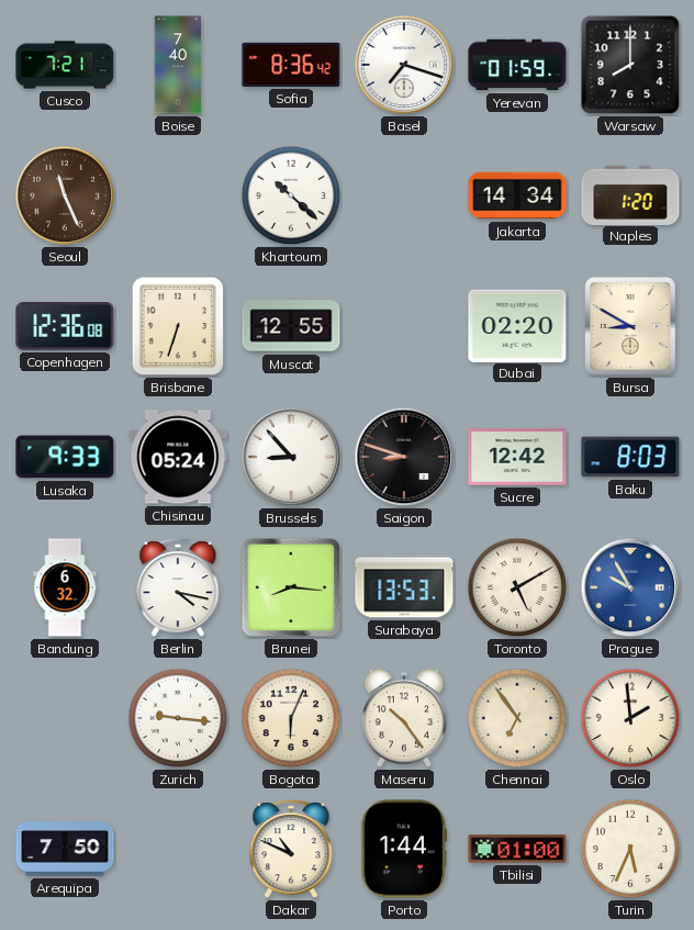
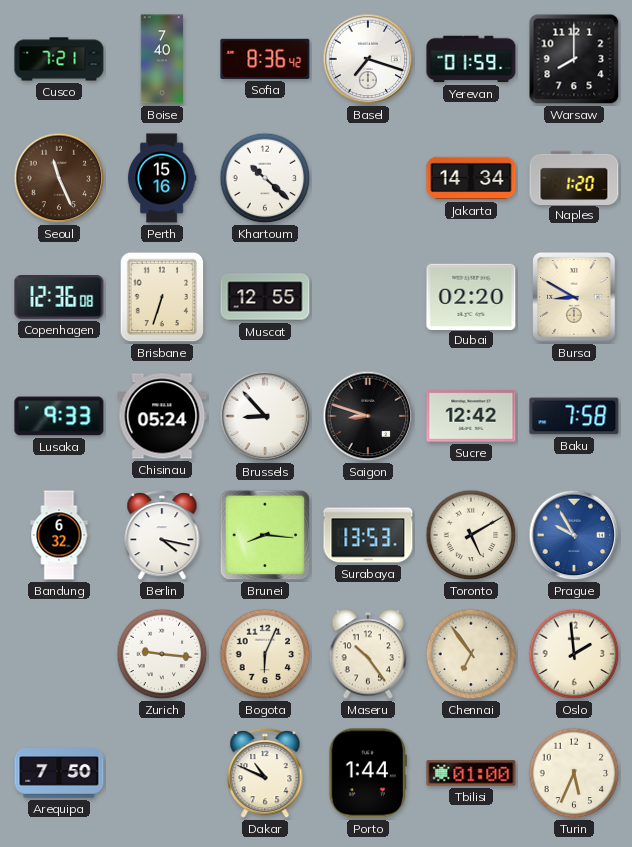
Perth: none -> 15:16
Baku: 8:03 -> 7:58
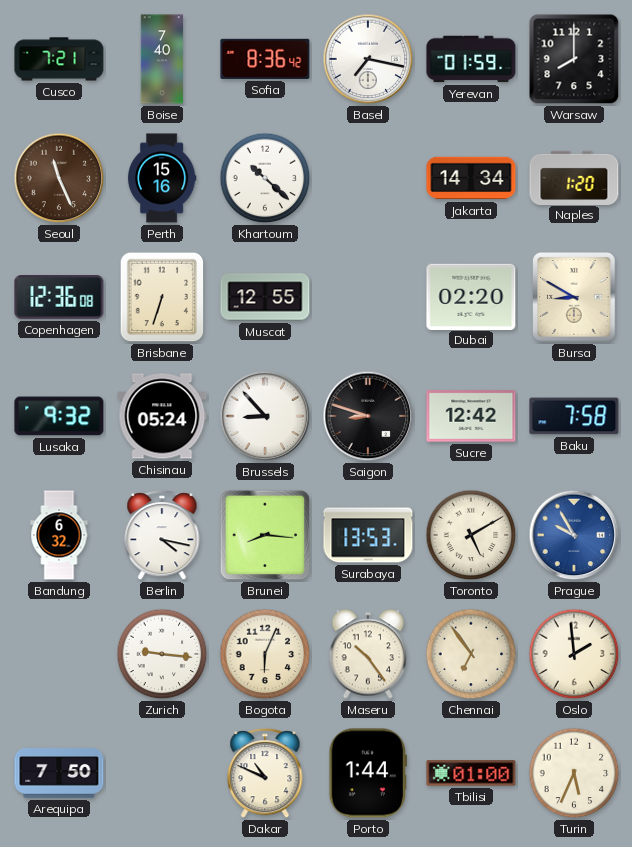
Basel: 7:18 -> 7:17
Lusaka: 9:33 -> 9:32
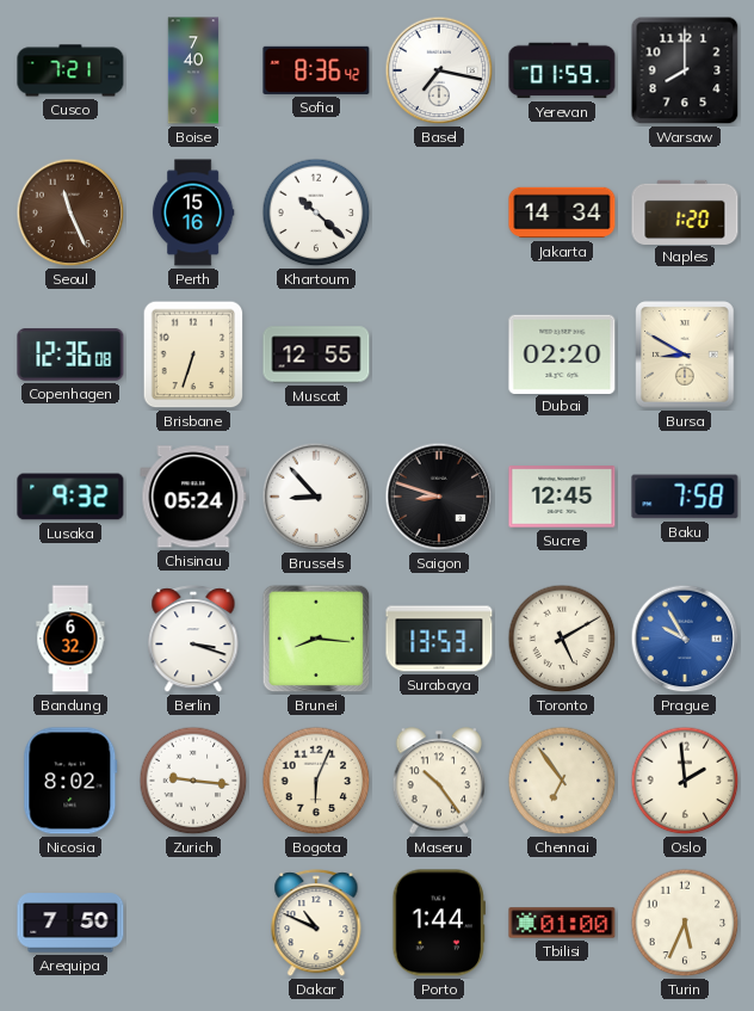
Sucre: 12:42 -> 12:45
Berlin: 4:17 -> 3:18
Nicosia: none -> 8:02
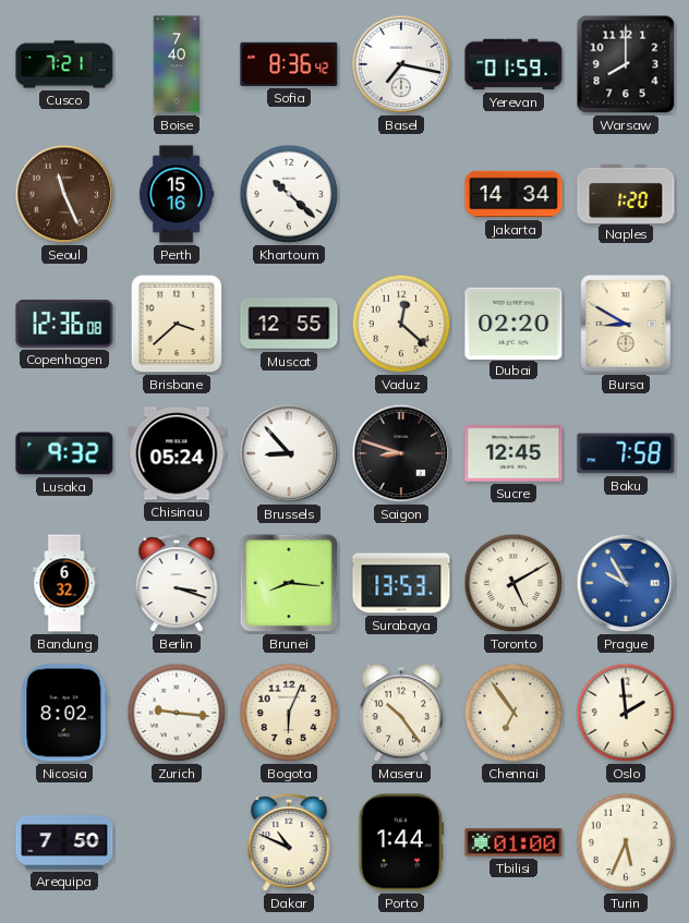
Brisbane: 6:33 -> 3:38
Vaduz: none -> 12:22
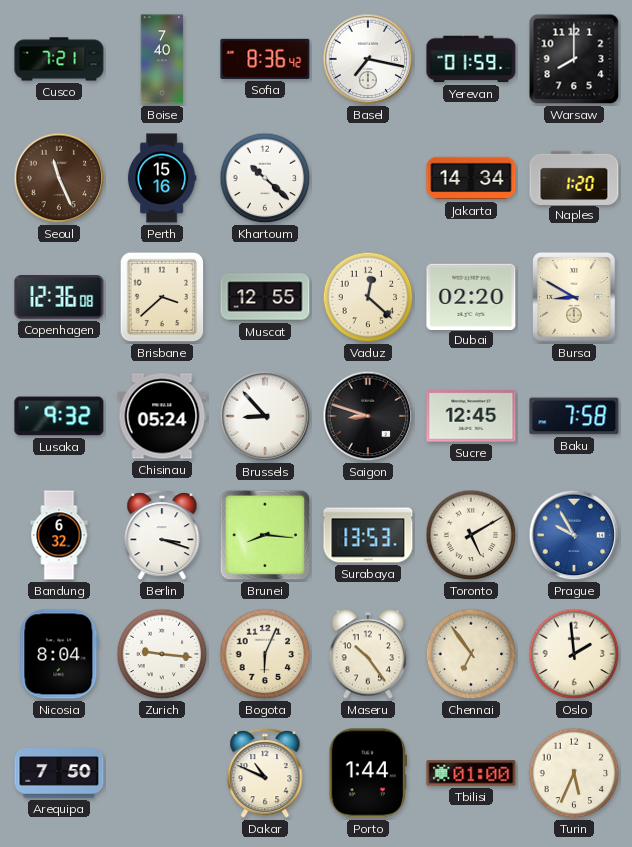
Nicosia: 8:02 -> 8:04
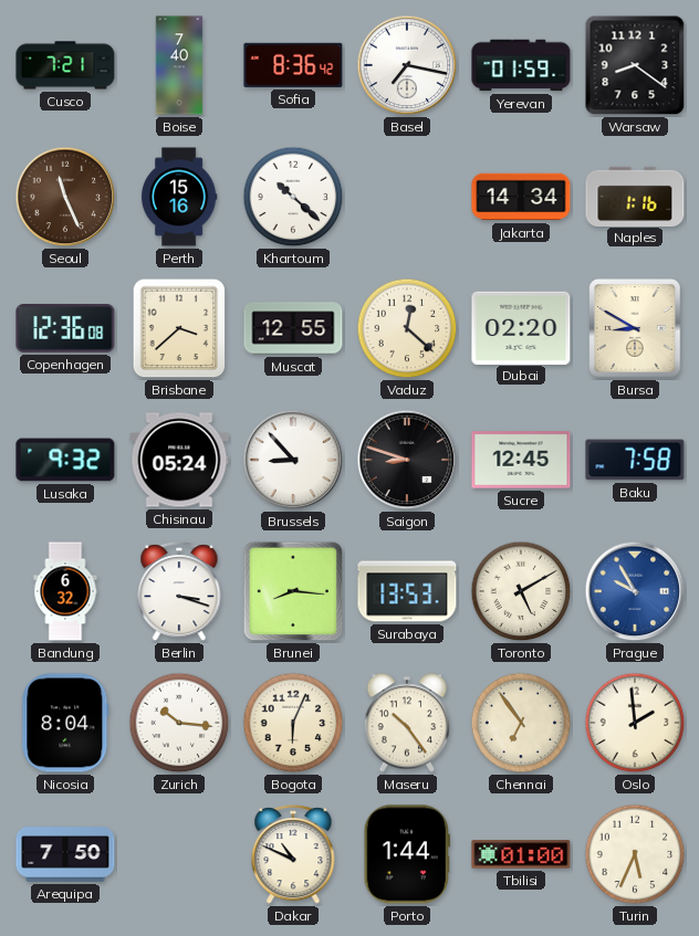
Warsaw: 8:00 -> 8:21
Naples: 1:20 -> 1:16
Zurich: 9:16 -> 10:16
